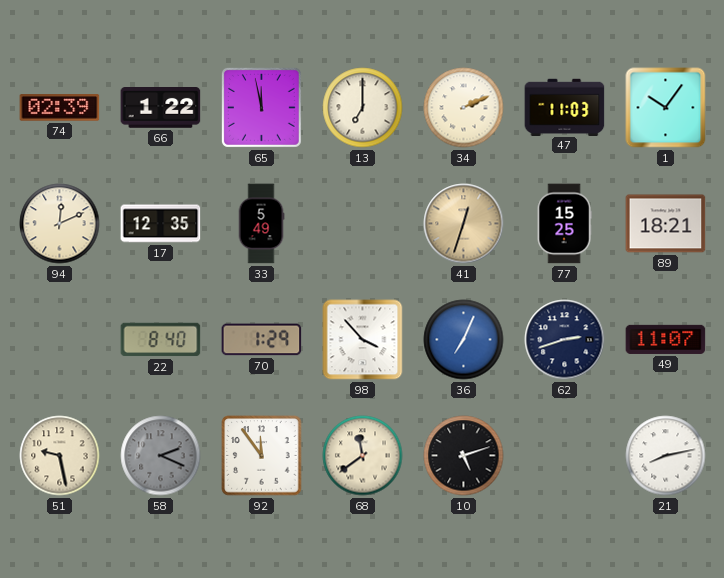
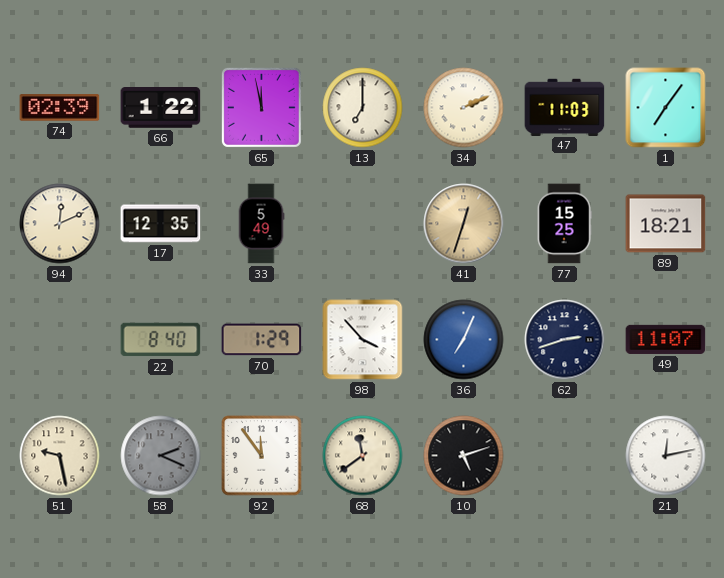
1: 10:06 -> 7:06
21: 8:13 -> 12:13
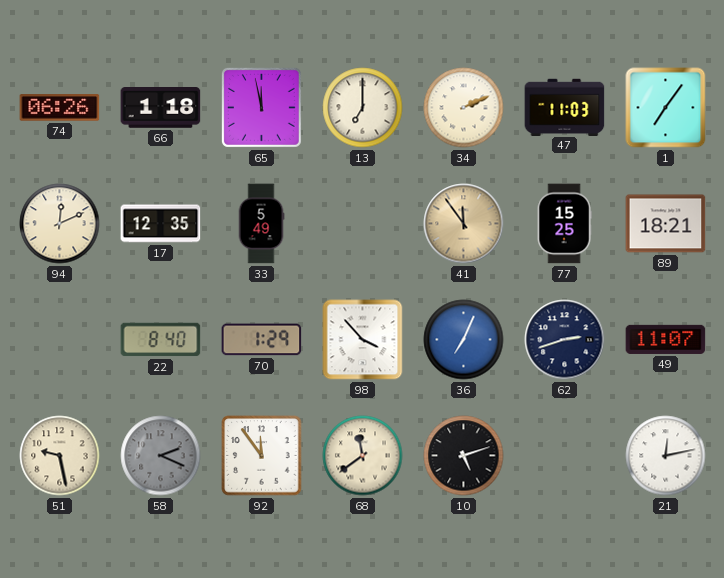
74: 02:39 -> 06:26
66: 1:22 -> 1:18
41: 12:33 -> 11:54
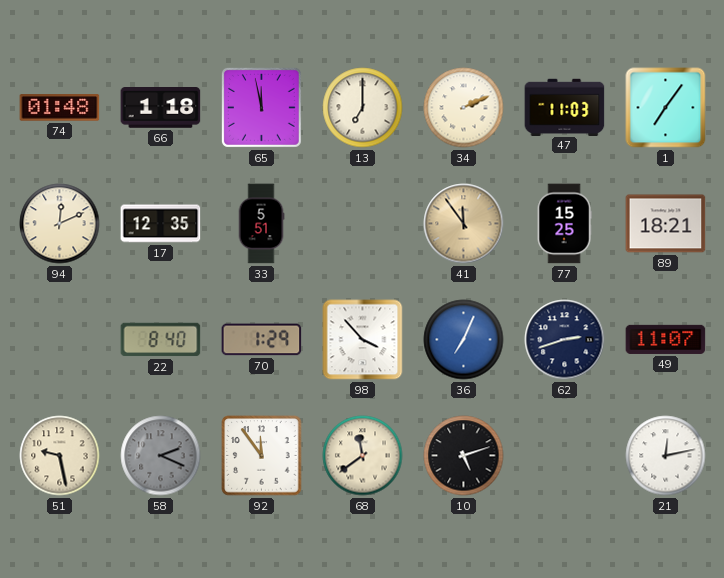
74: 06:26 -> 01:48
33: 5:49 -> 5:51
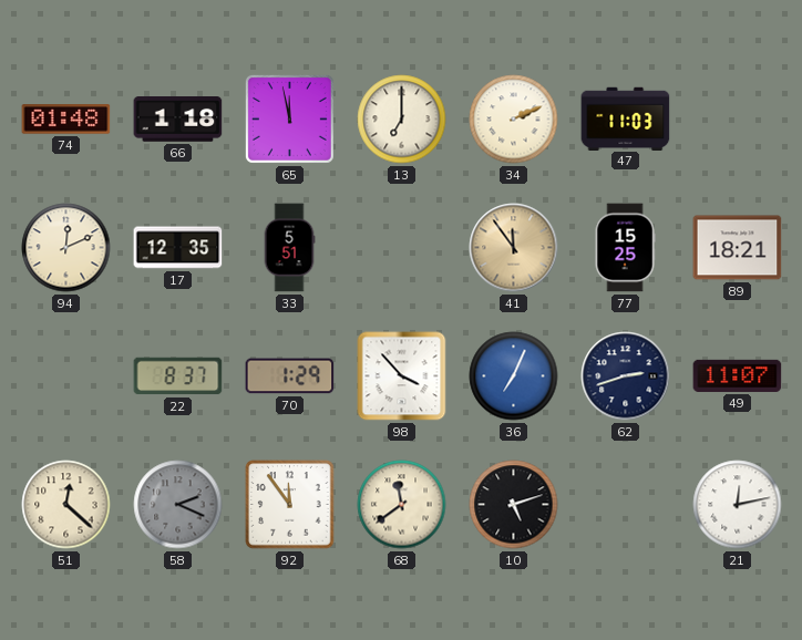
1: 7:06 -> none
22: 8:40 -> 8:37
51: 9:28 -> 12:22
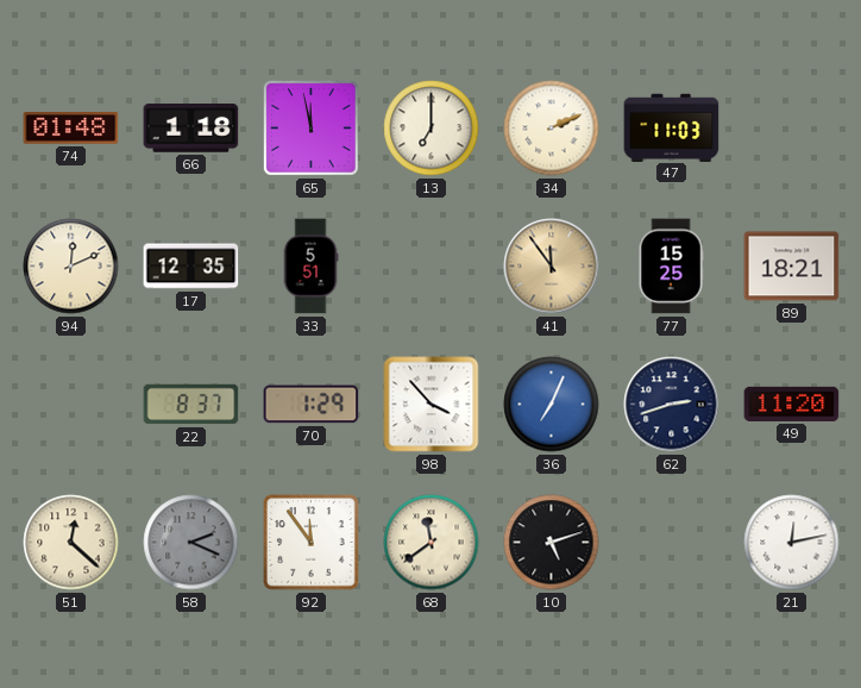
49: 11:07 -> 11:20
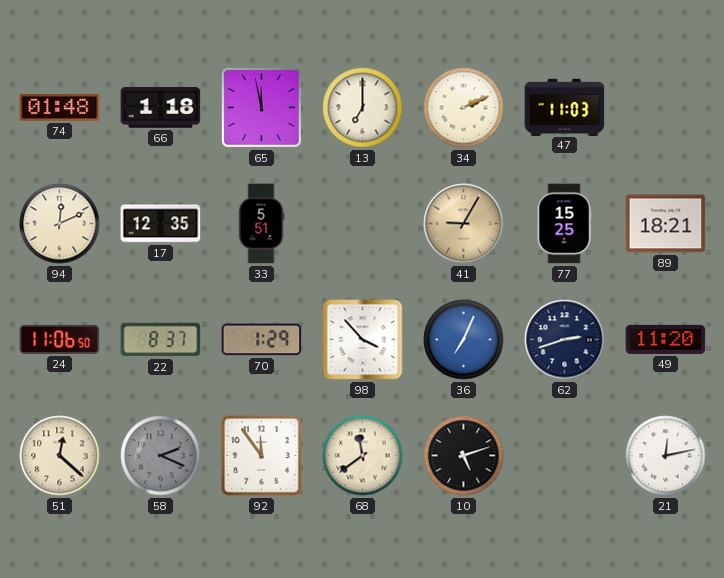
41: 11:54 -> 9:05
24: none -> 11:06
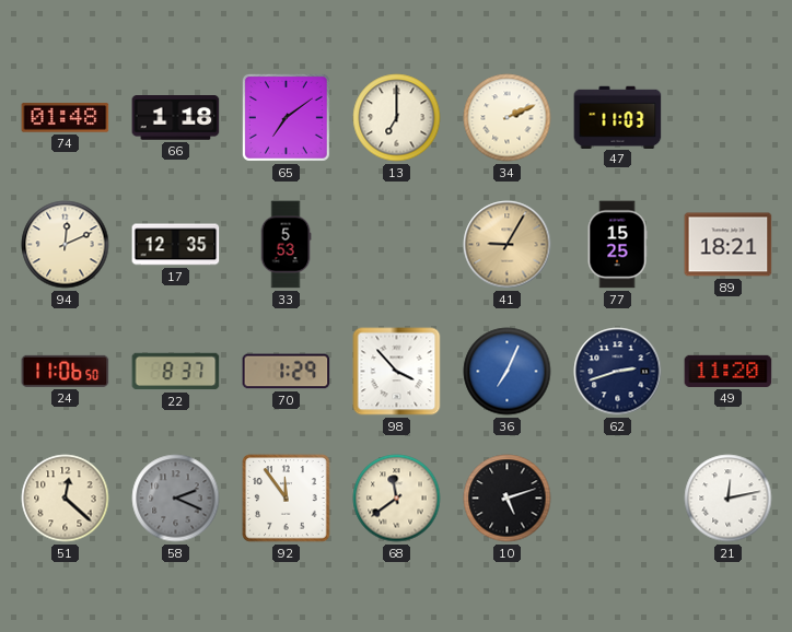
65: 11:58 -> 7:09
33: 5:51 -> 5:53
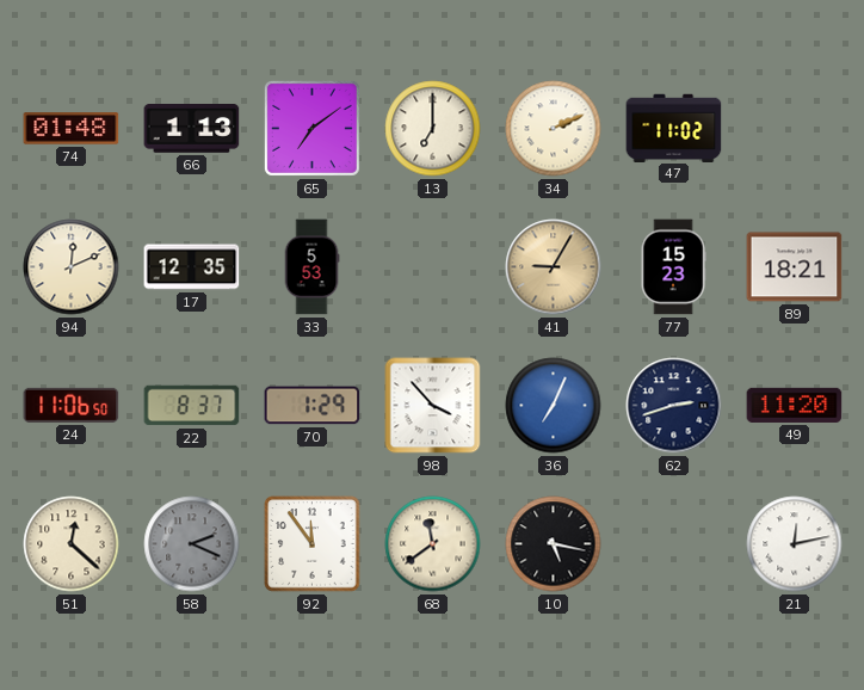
66: 1:18 -> 1:13
47: 11:03 -> 11:02
77: 15:25 -> 15:23
10: 5:12 -> 5:17
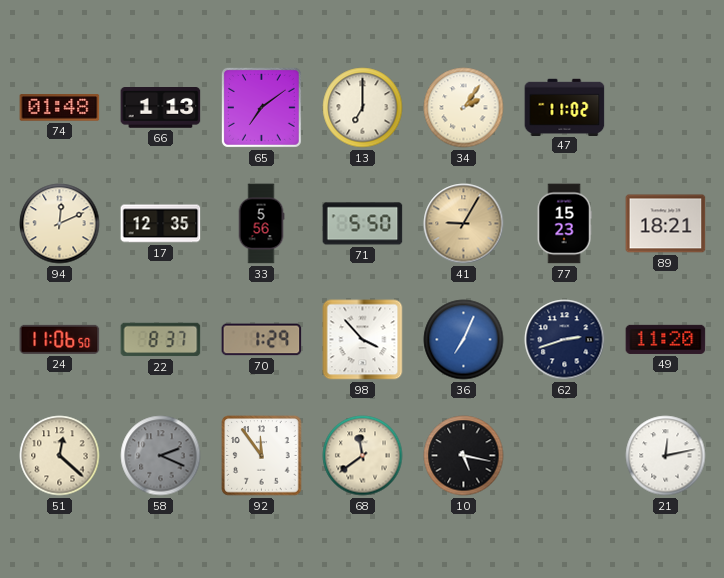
34: 2:11 -> 2:06
33: 5:53 -> 5:56
71: none -> 5:50
